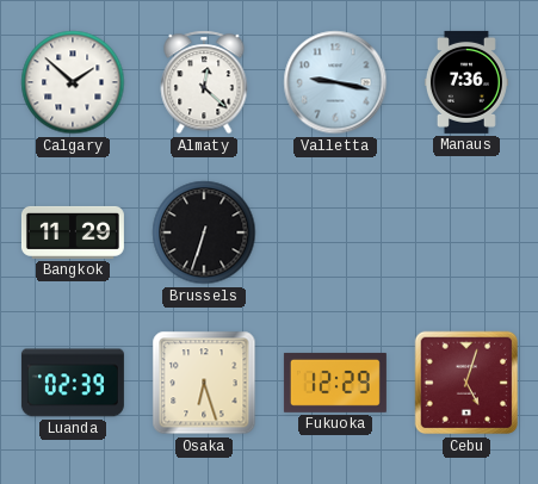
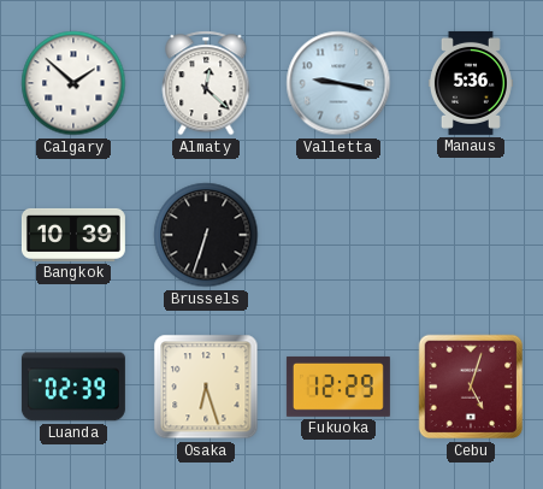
Manaus: 7:36 -> 5:36
Bangkok: 11:29 -> 10:39
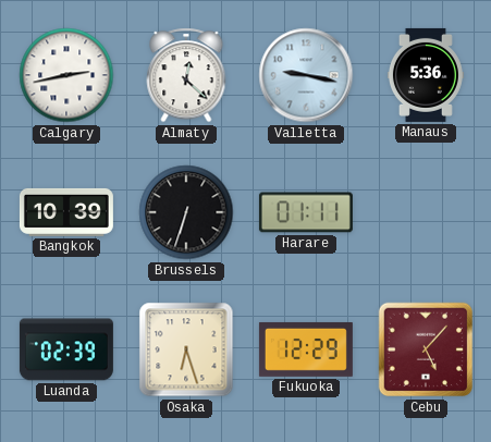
Calgary: 1:52 -> 2:43
Harare: none -> 01:11
Cebu: 5:03 -> 5:07
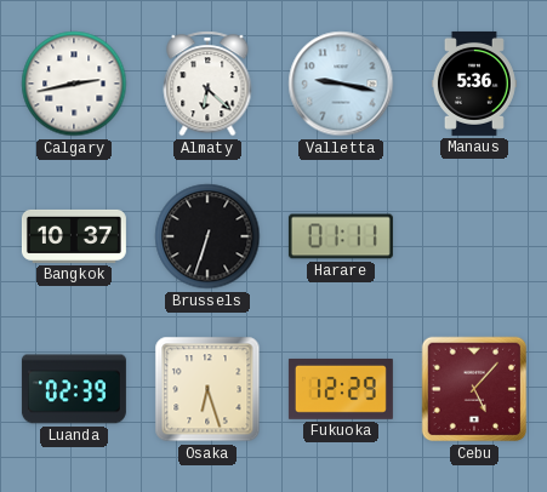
Almaty: 12:22 -> 6:22
Bangkok: 10:39 -> 10:37
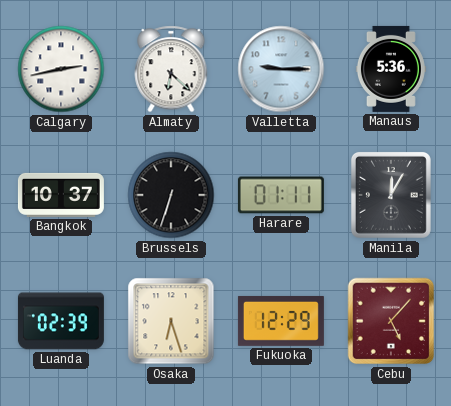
Valletta: 9:17 -> 9:15
Manila: none -> 12:05
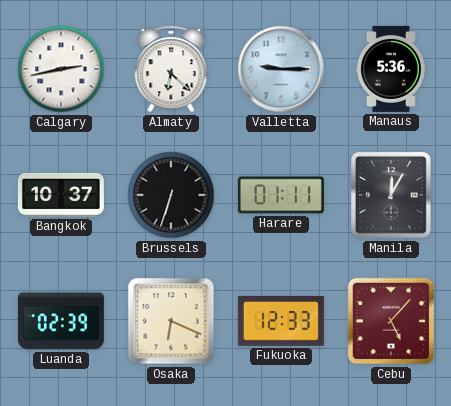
Osaka: 6:27 -> 6:19
Fukuoka: 12:29 -> 12:33
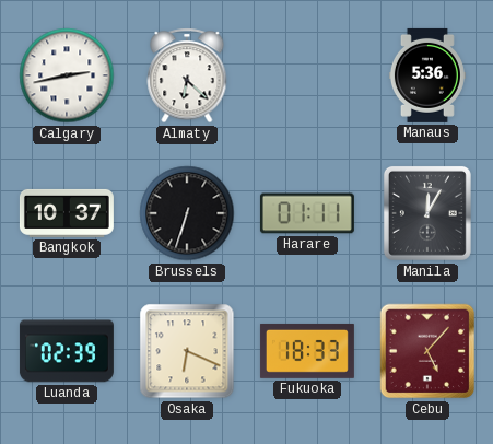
Valletta: 9:15 -> none
Fukuoka: 12:33 -> 18:33
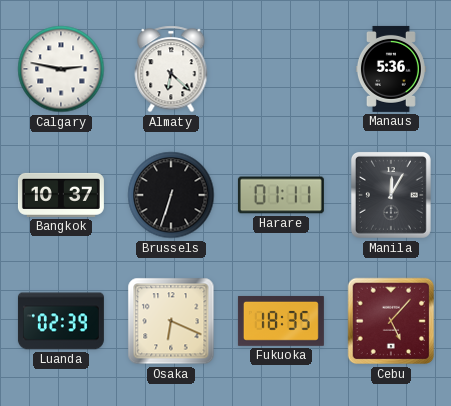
Calgary: 2:43 -> 2:47
Fukuoka: 18:33 -> 18:35
